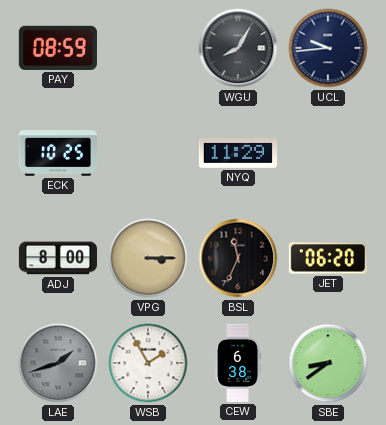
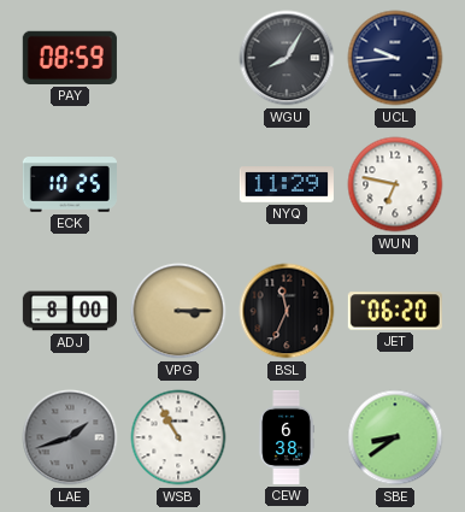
WUN: none -> 6:47
WSB: 1:55 -> 10:55
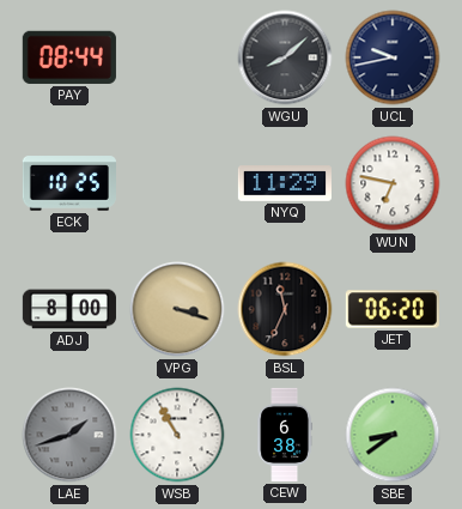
PAY: 08:59 -> 08:44
WGU: 8:05 -> 8:08
UCL: 9:44 -> 9:43
VPG: 3:15 -> 3:18
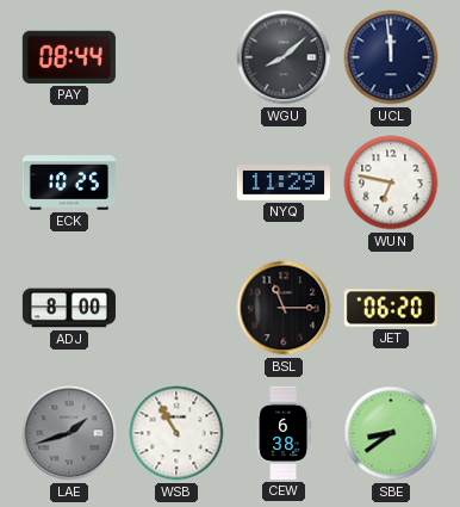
UCL: 9:43 -> 11:59
VPG: 3:18 -> none
BSL: 11:34 -> 11:15
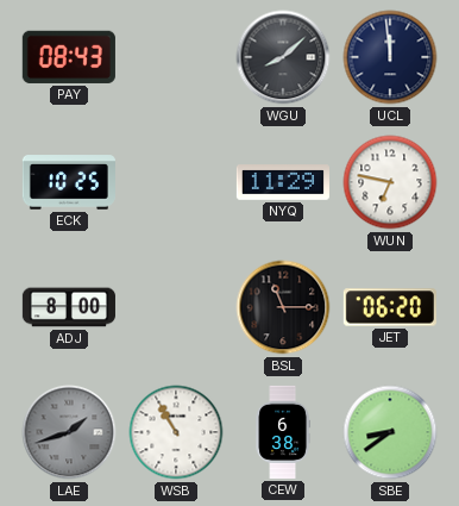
PAY: 08:44 -> 08:43
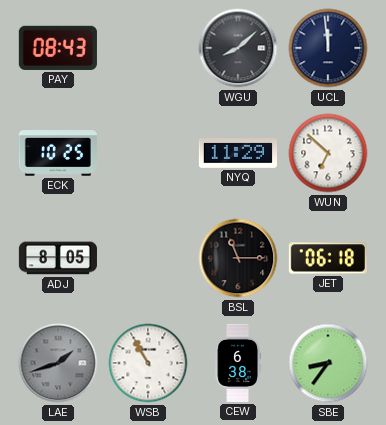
WUN: 6:47 -> 6:52
ADJ: 8:00 -> 8:05
JET: 06:20 -> 06:18
SBE: 8:39 -> 8:36
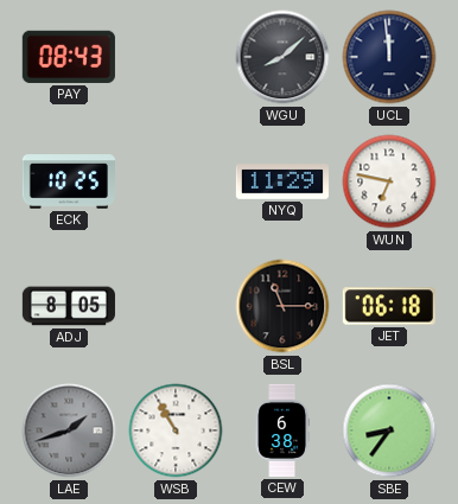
WUN: 6:52 -> 6:47
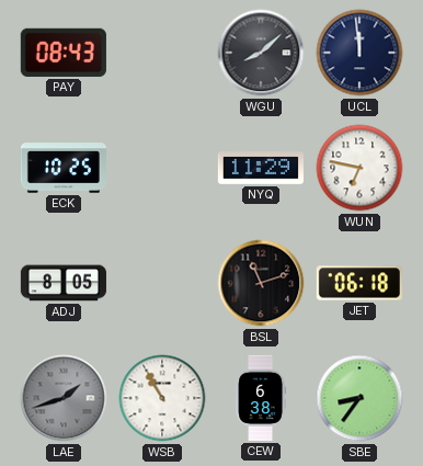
BSL: 11:15 -> 11:12
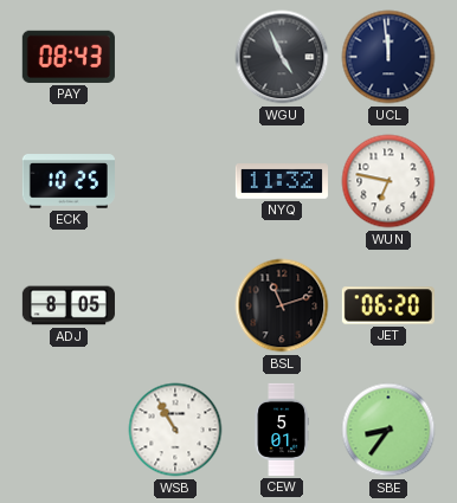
WGU: 8:08 -> 4:56
NYQ: 11:29 -> 11:32
JET: 06:18 -> 06:20
LAE: 1:42 -> none
CEW: 6:38 -> 5:01
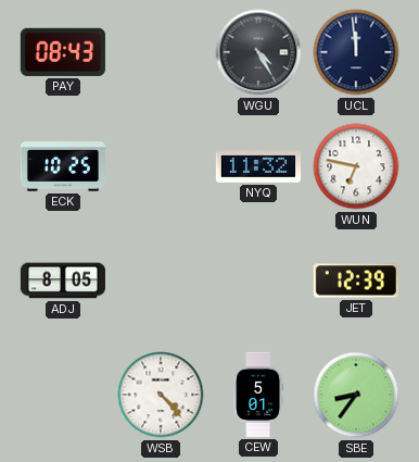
WGU: 4:56 -> 4:25
BSL: 11:12 -> none
JET: 06:20 -> 12:39
WSB: 10:55 -> 4:23
